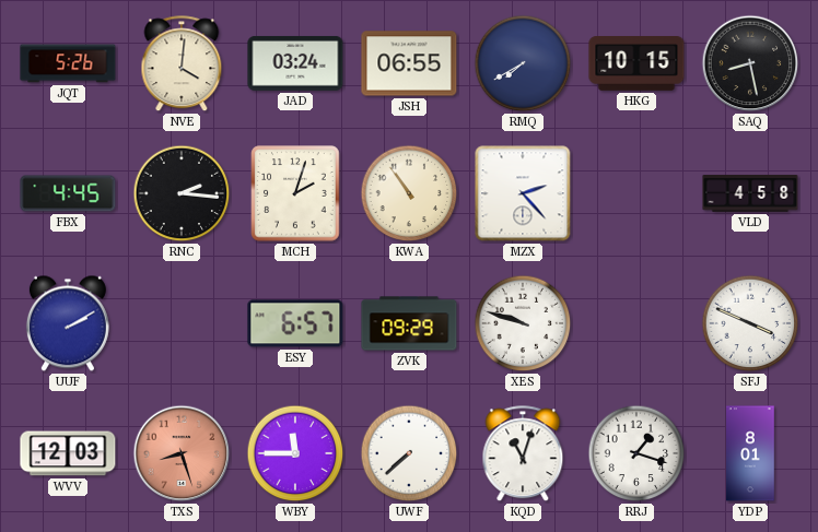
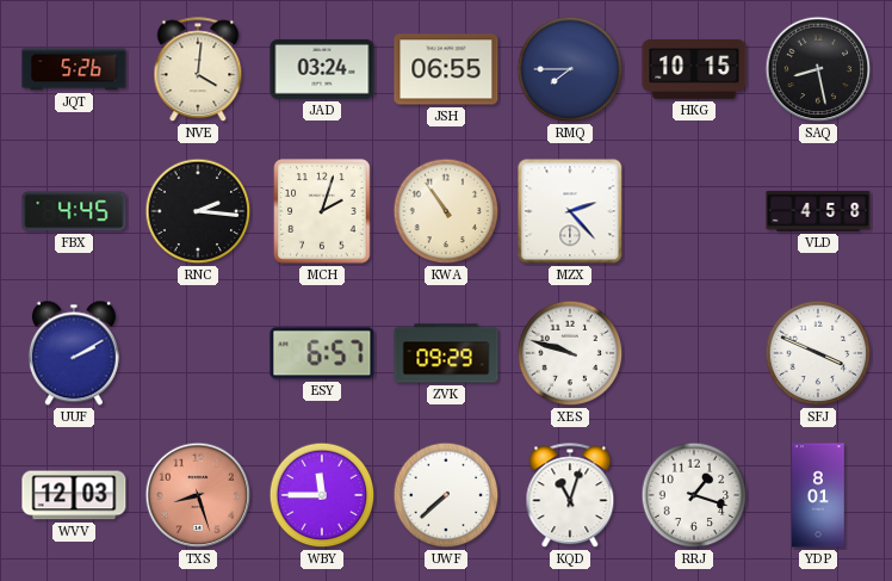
RMQ: 7:40 -> 7:45
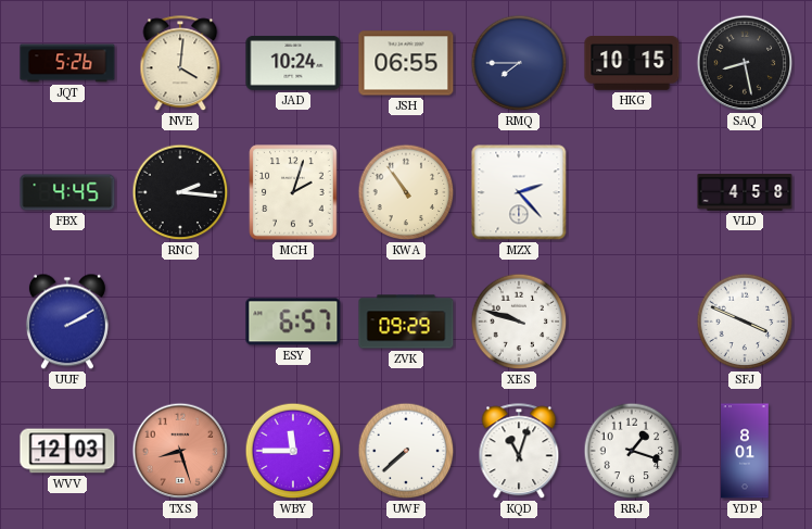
JAD: 03:24 -> 10:24
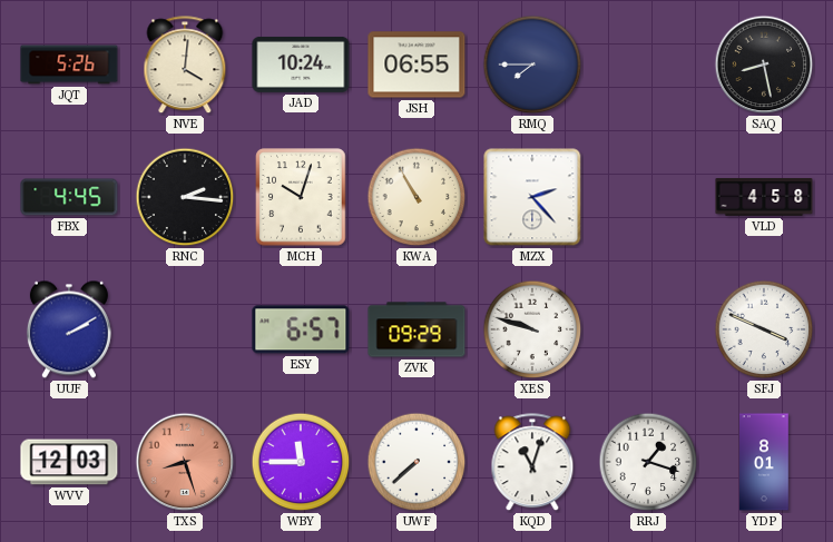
HKG: 10:15 -> none
MCH: 2:03 -> 10:03
KWA: 10:54 -> 10:55
